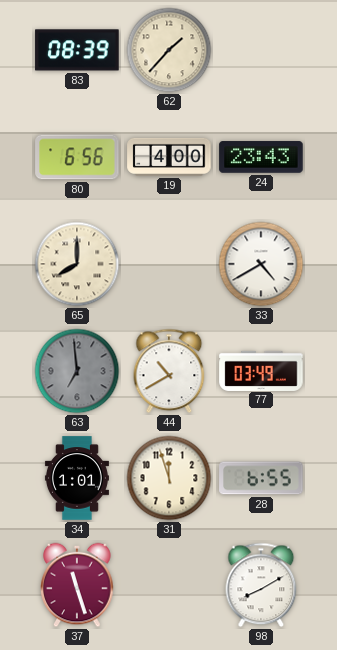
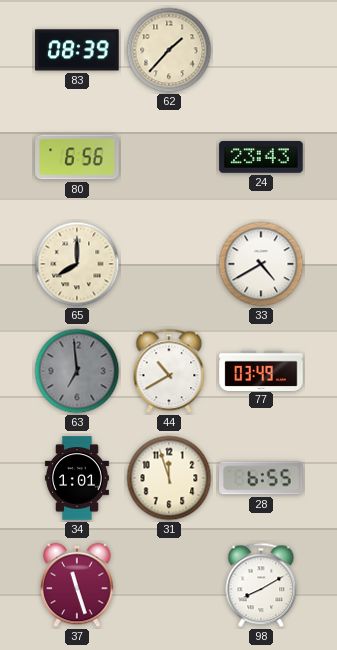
19: 4:00 -> none
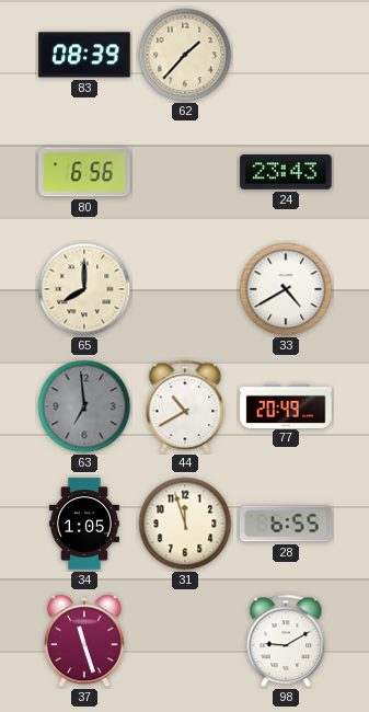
77: 03:49 -> 20:49
34: 1:01 -> 1:05
98: 8:10 -> 9:10
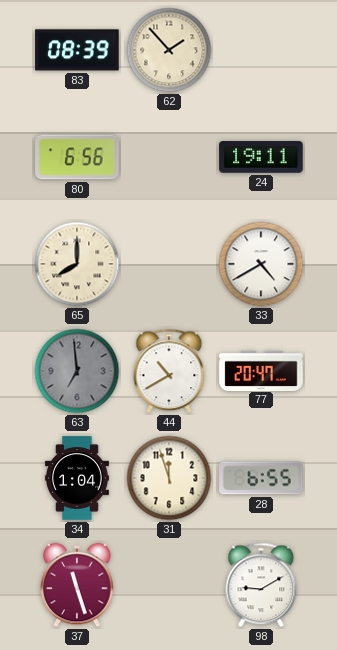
62: 1:37 -> 1:53
24: 23:43 -> 19:11
77: 20:49 -> 20:47
34: 1:05 -> 1:04
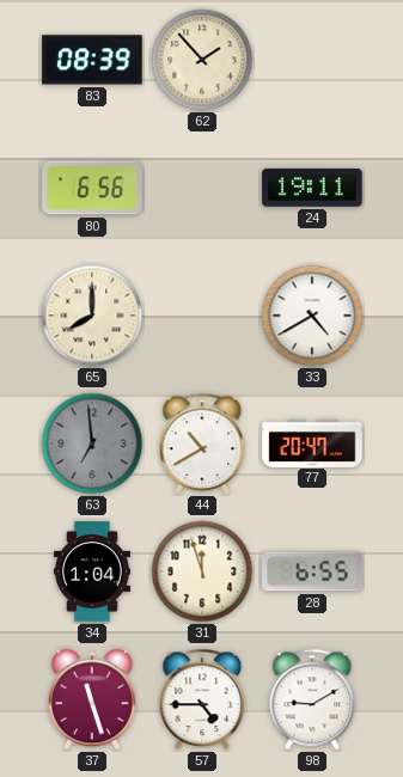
57: none -> 4:45
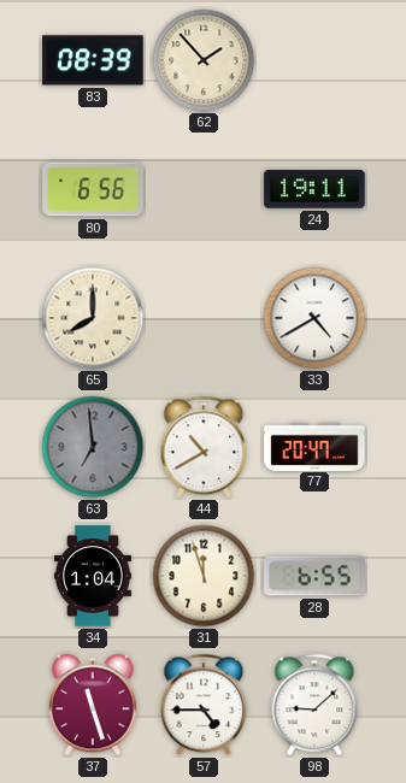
98: 9:10 -> 9:08
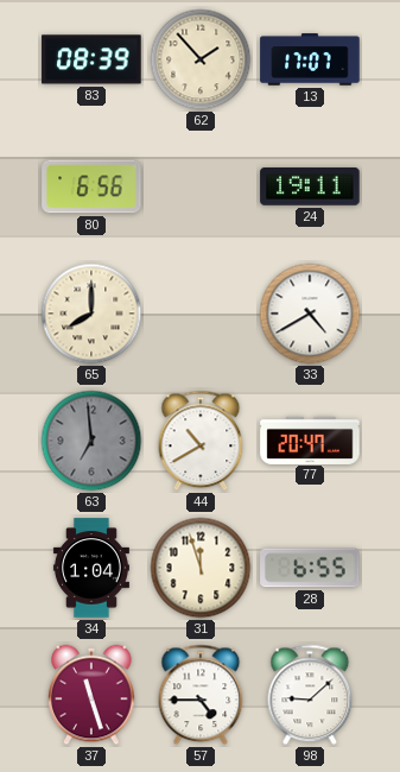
13: none -> 17:07
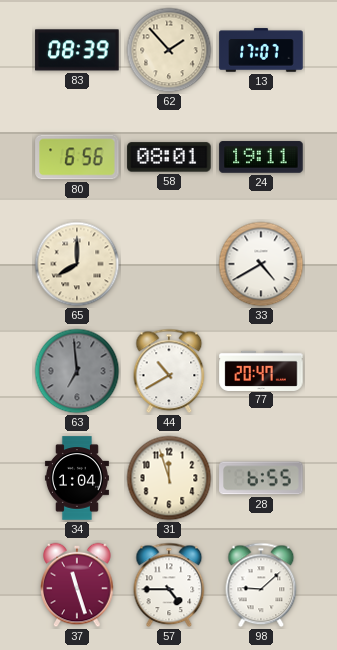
58: none -> 08:01
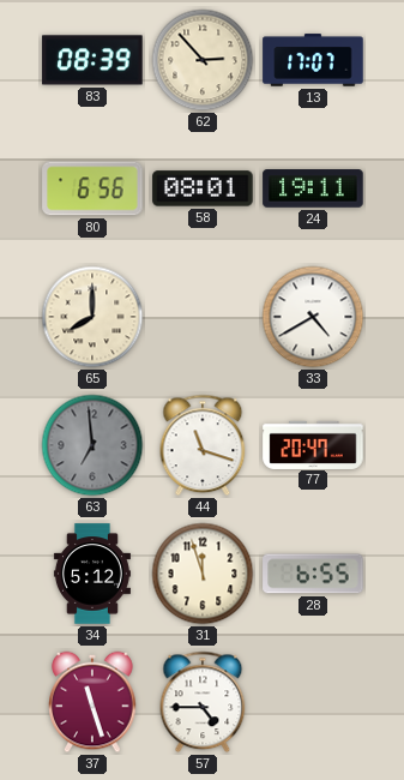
62: 1:53 -> 2:53
44: 10:40 -> 11:18
34: 1:04 -> 5:12
98: 9:08 -> none
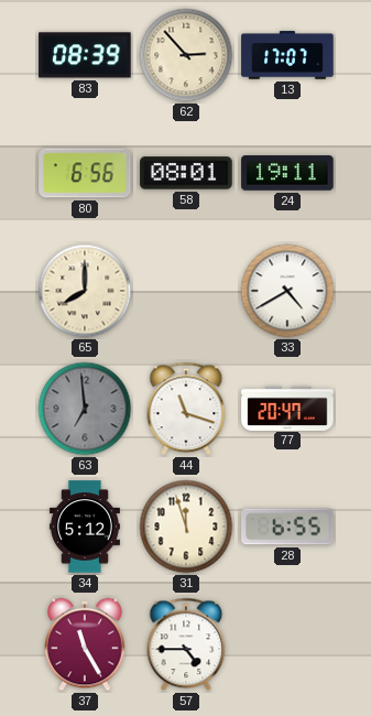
37: 11:27 -> 11:25
